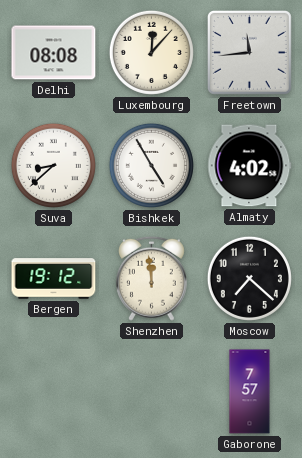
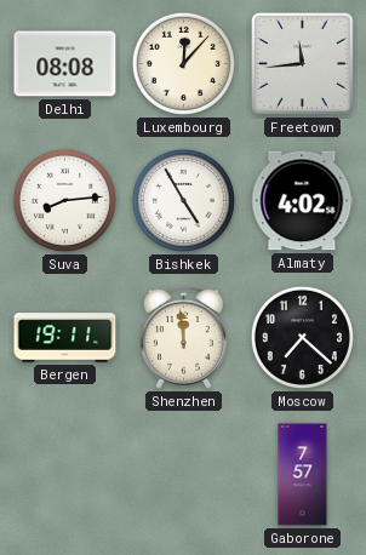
Suva: 8:38 -> 8:14
Bergen: 19:12 -> 19:11
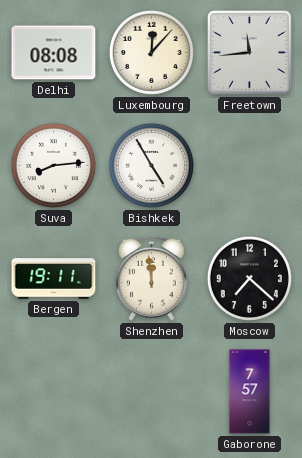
Almaty: 4:02 -> none
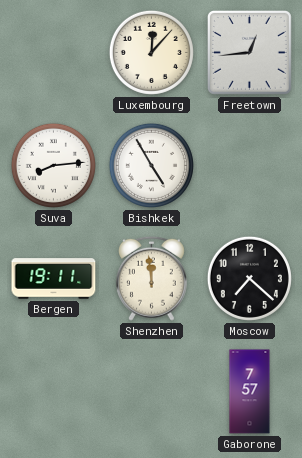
Delhi: 08:08 -> none
Freetown: 11:44 -> 12:44
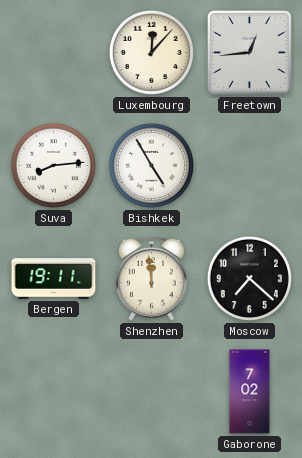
Gaborone: 7:57 -> 7:02
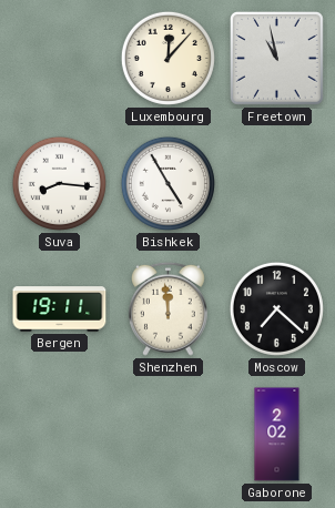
Freetown: 12:44 -> 10:58
Suva: 8:14 -> 8:16
Gaborone: 7:02 -> 2:02
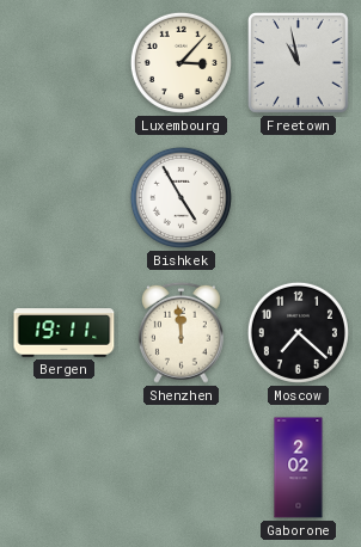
Luxembourg: 12:07 -> 3:07
Suva: 8:16 -> none
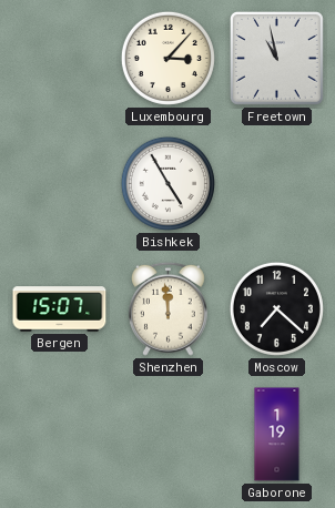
Bergen: 19:11 -> 15:07
Gaborone: 2:02 -> 1:19
